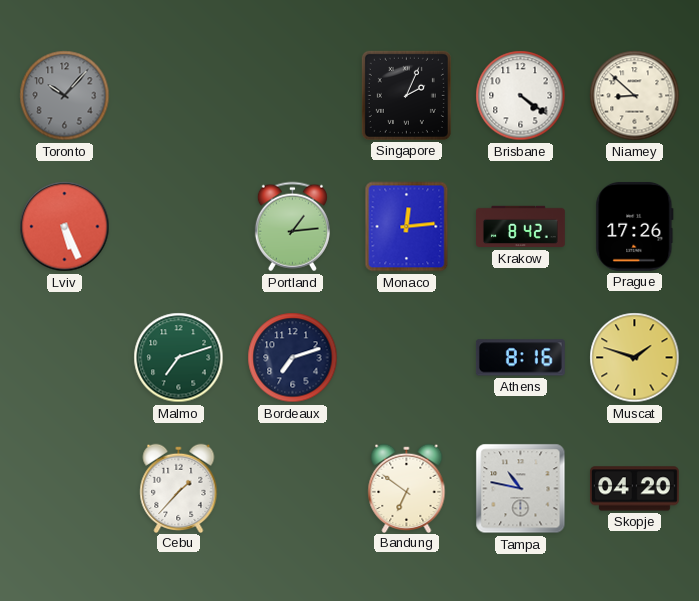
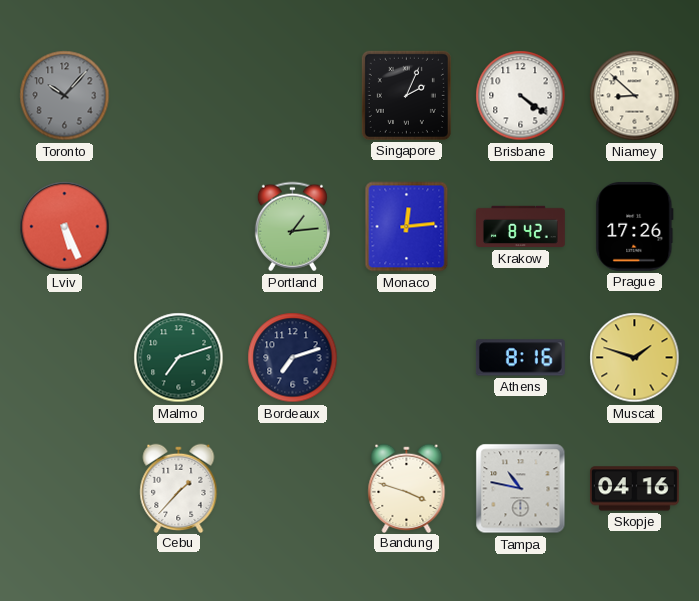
Bandung: 6:51 -> 3:48
Skopje: 04:20 -> 04:16
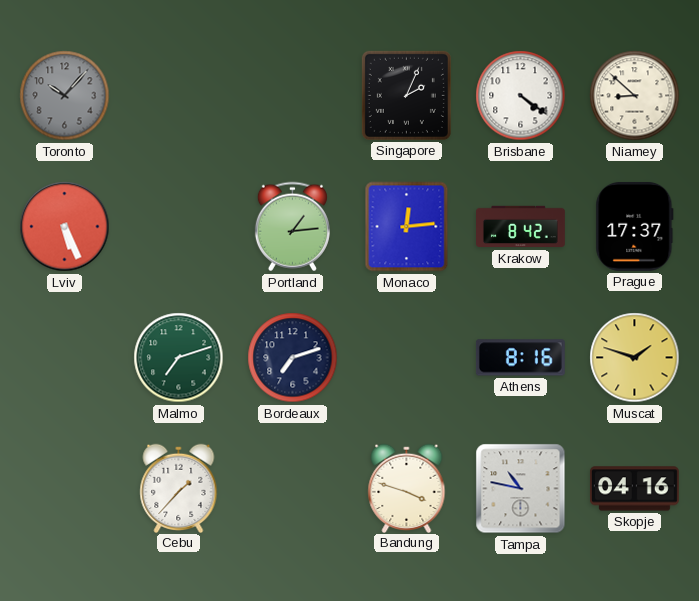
Prague: 17:26 -> 17:37
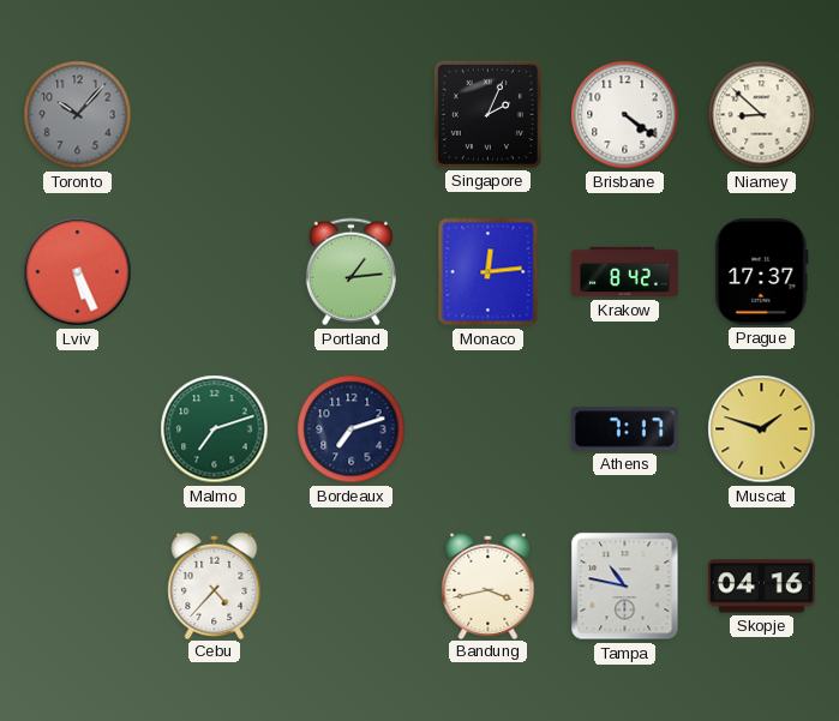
Athens: 8:16 -> 7:17
Cebu: 1:37 -> 4:37
Bandung: 3:48 -> 3:43
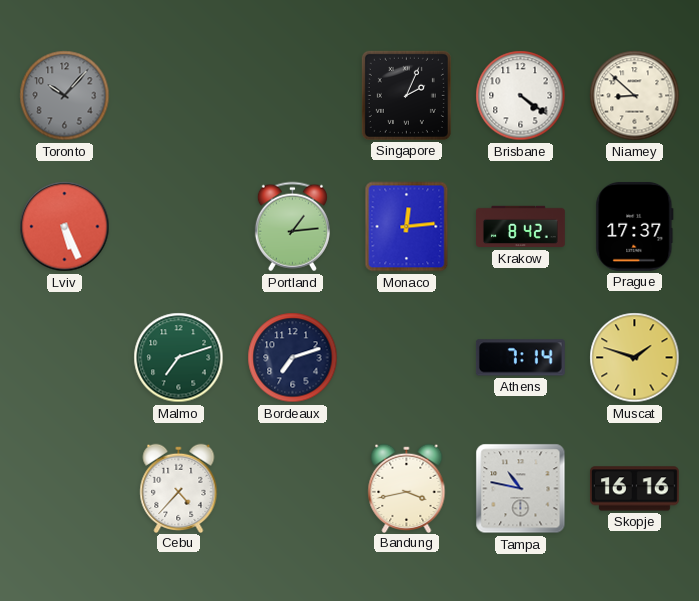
Athens: 7:17 -> 7:14
Skopje: 04:16 -> 16:16
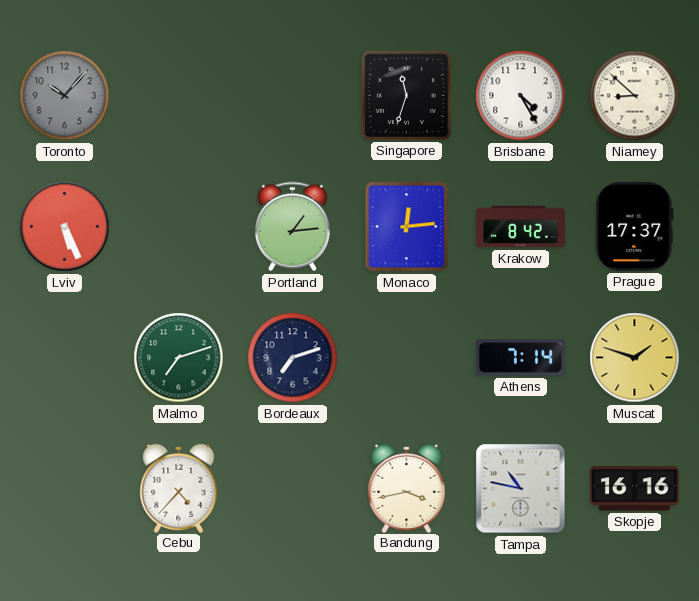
Singapore: 2:04 -> 11:33
Brisbane: 4:21 -> 4:25
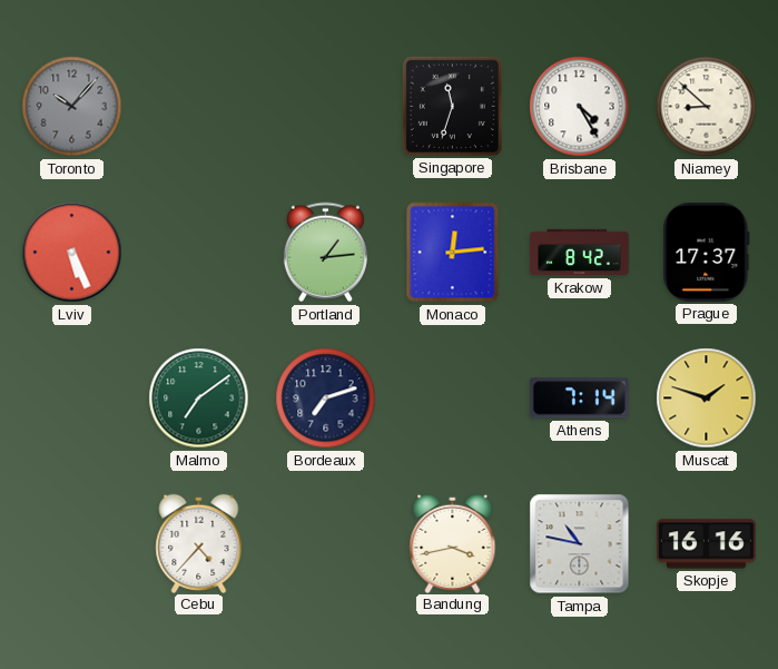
Malmo: 7:12 -> 7:09
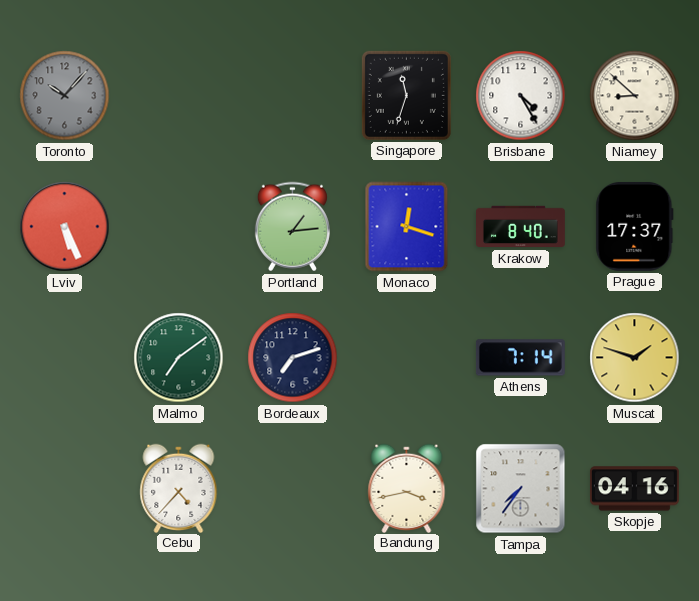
Monaco: 12:14 -> 12:18
Krakow: 8:42 -> 8:40
Tampa: 10:47 -> 7:36
Skopje: 16:16 -> 04:16
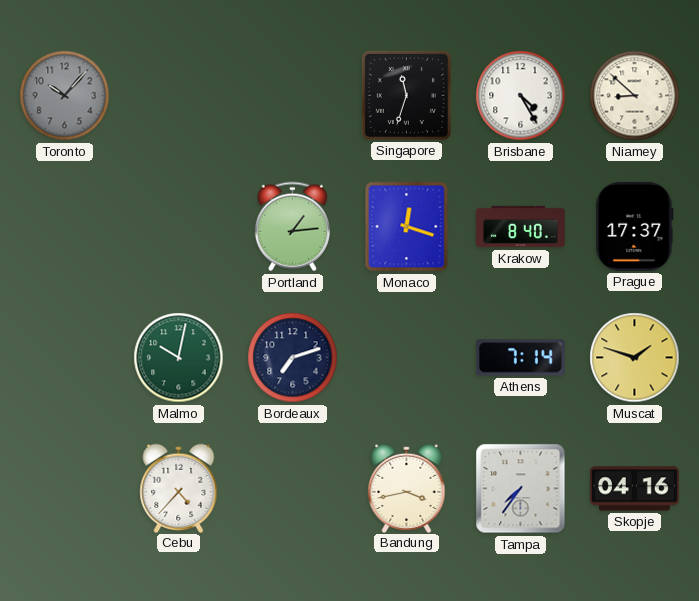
Lviv: 5:26 -> none
Malmo: 7:09 -> 10:02
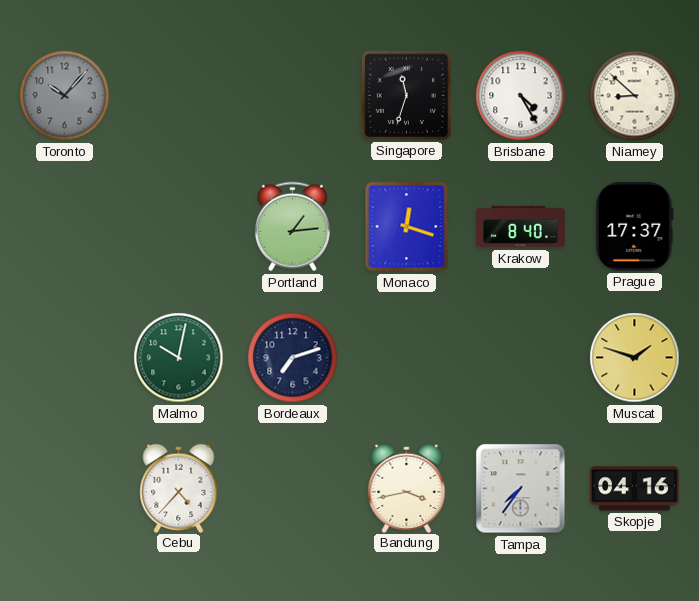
Athens: 7:14 -> none
